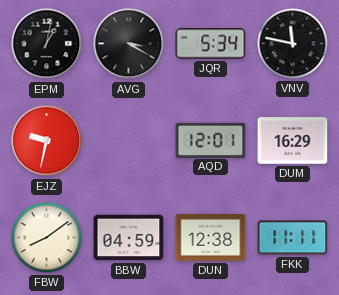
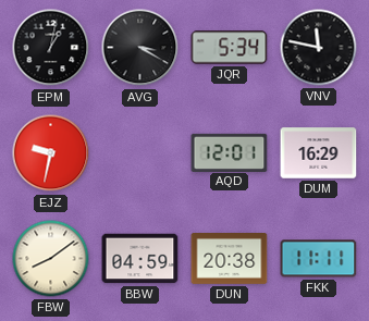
DUN: 12:38 -> 20:38
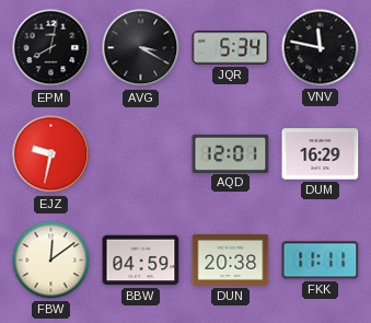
EPM: 1:02 -> 8:02
FBW: 8:09 -> 12:09
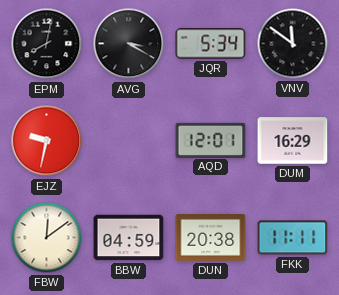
VNV: 11:47 -> 11:51
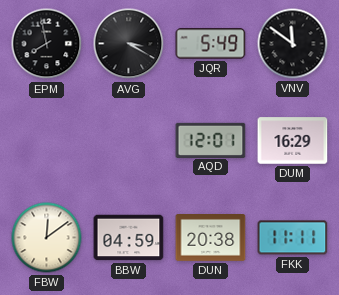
EPM: 8:02 -> 7:58
JQR: 5:34 -> 5:49
EJZ: 9:32 -> none
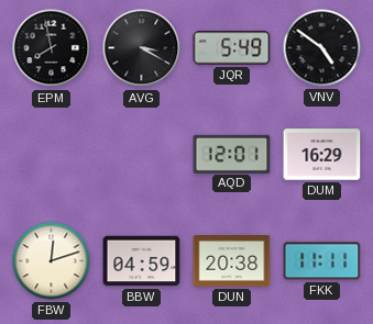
VNV: 11:51 -> 4:51
FBW: 12:09 -> 12:12
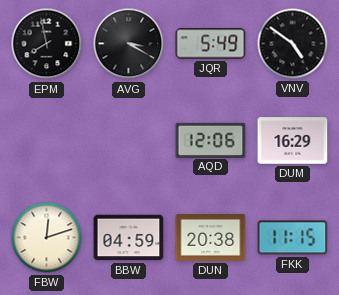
AQD: 12:01 -> 12:06
FKK: 11:11 -> 11:15
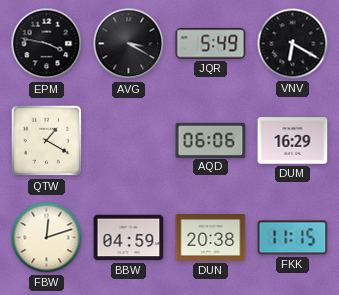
EPM: 7:58 -> 3:47
VNV: 4:51 -> 6:20
QTW: none -> 1:20
AQD: 12:06 -> 06:06
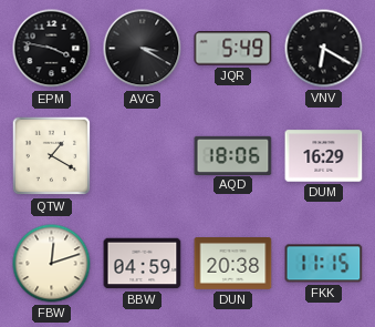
AQD: 06:06 -> 18:06
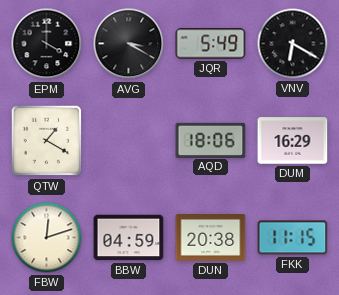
EPM: 3:47 -> 4:00
